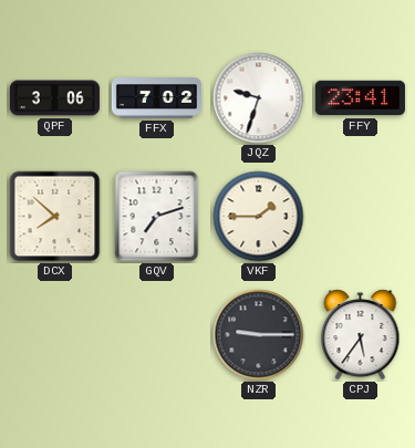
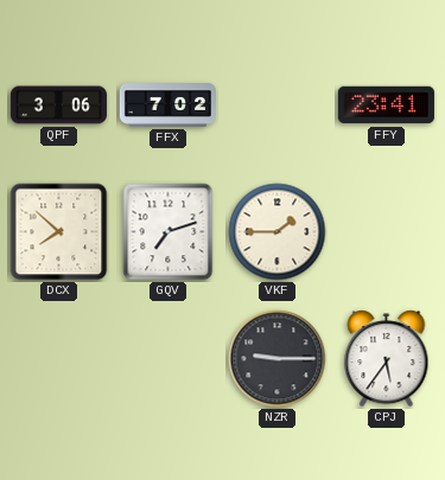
JQZ: 9:33 -> none
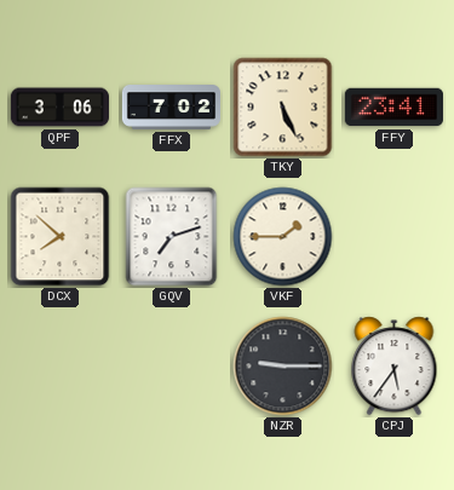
TKY: none -> 5:26
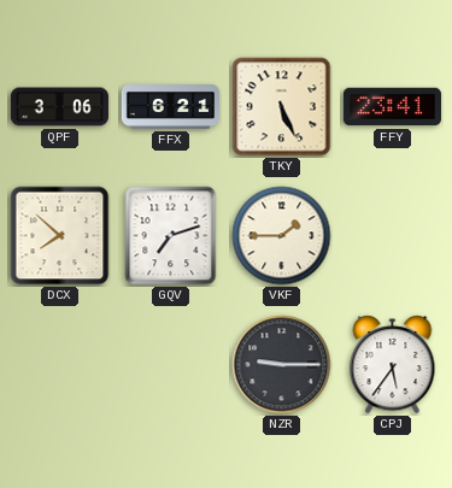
FFX: 7:02 -> 6:21
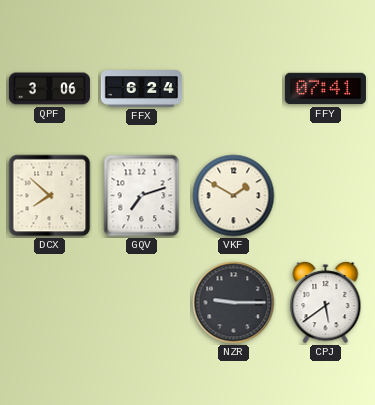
FFX: 6:21 -> 6:24
TKY: 5:26 -> none
FFY: 23:41 -> 07:41
VKF: 1:45 -> 1:50
CPJ: 5:36 -> 5:39
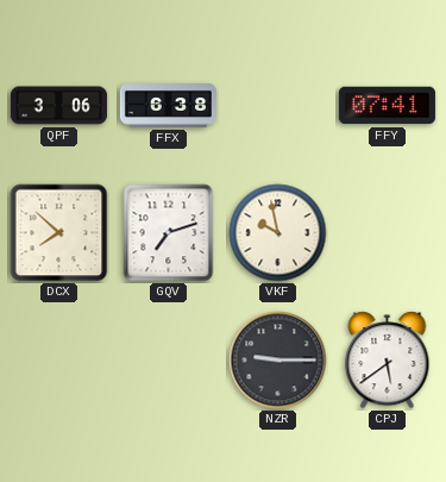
FFX: 6:24 -> 6:38
VKF: 1:50 -> 9:58
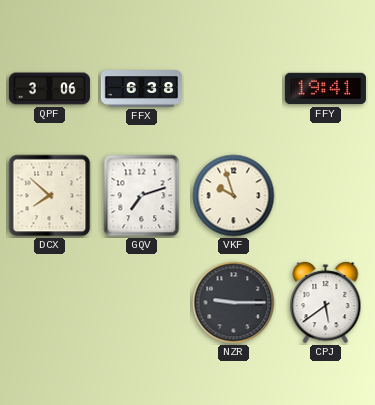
FFY: 07:41 -> 19:41
VKF: 9:58 -> 9:57
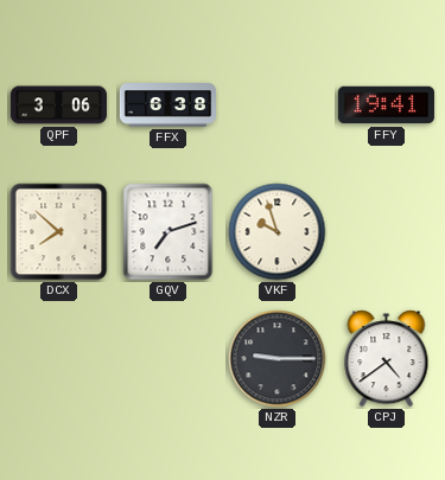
CPJ: 5:39 -> 4:39
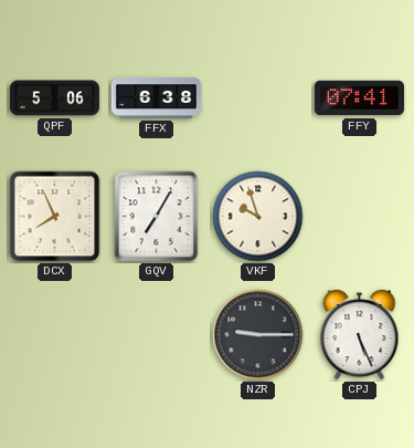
QPF: 3:06 -> 5:06
FFY: 19:41 -> 07:41
DCX: 7:52 -> 7:56
GQV: 7:12 -> 7:05
CPJ: 4:39 -> 5:26
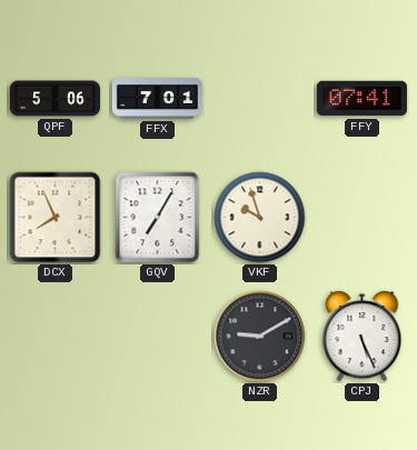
FFX: 6:38 -> 7:01
NZR: 9:15 -> 9:10
